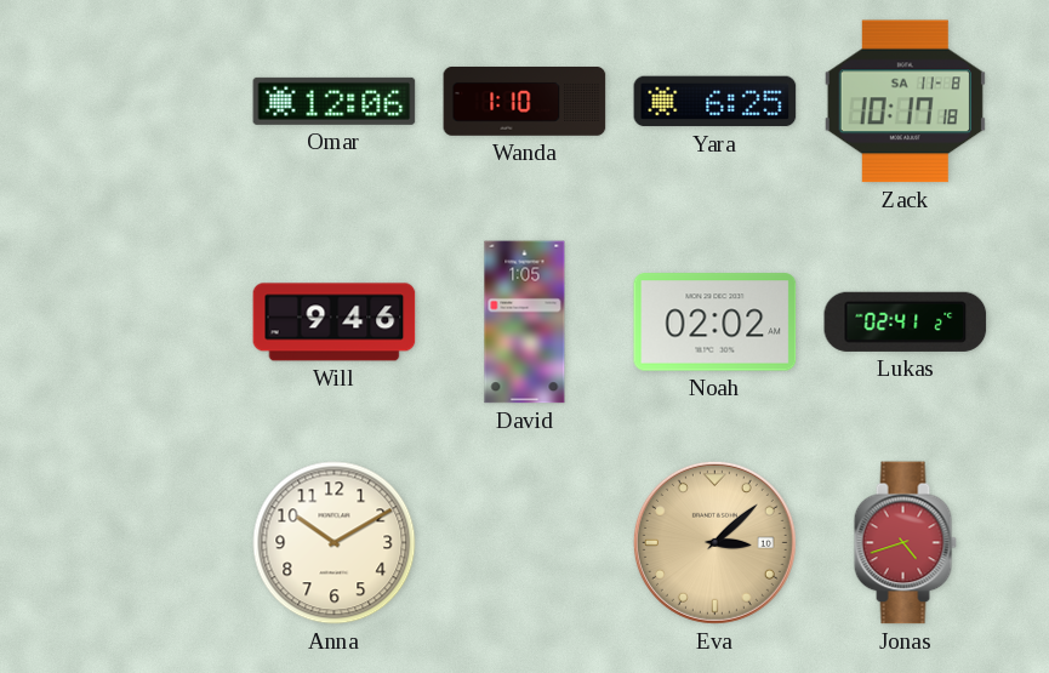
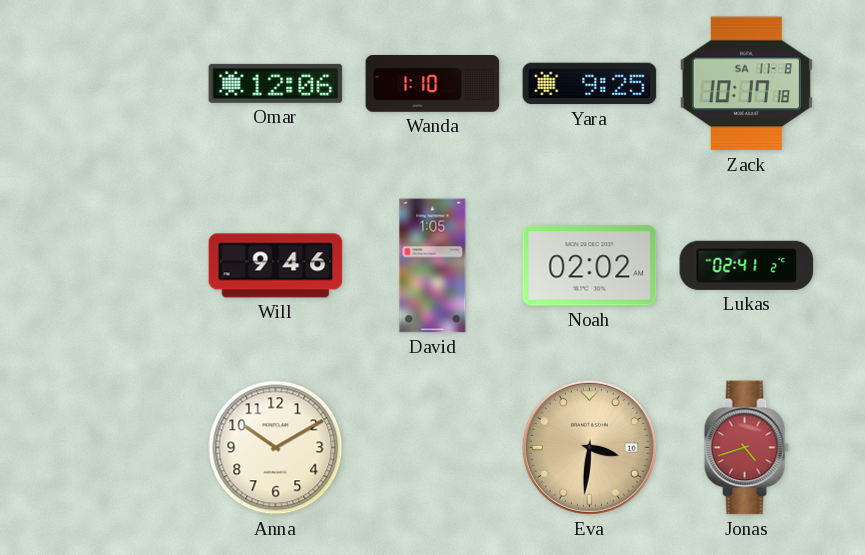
Yara: 6:25 -> 9:25
Eva: 3:08 -> 3:31
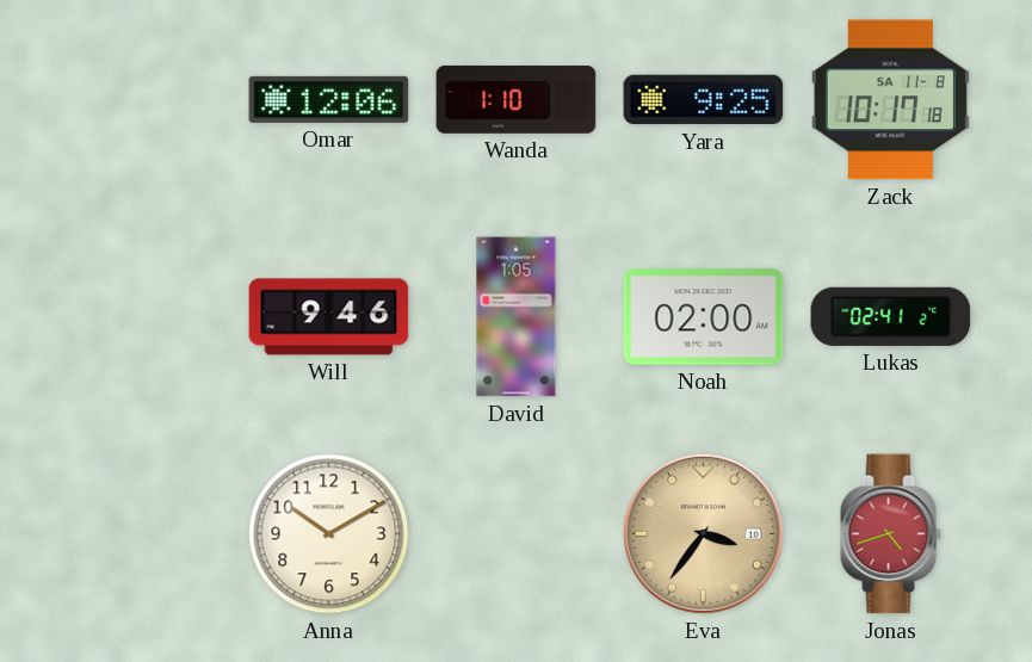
Noah: 02:02 -> 02:00
Eva: 3:31 -> 3:36
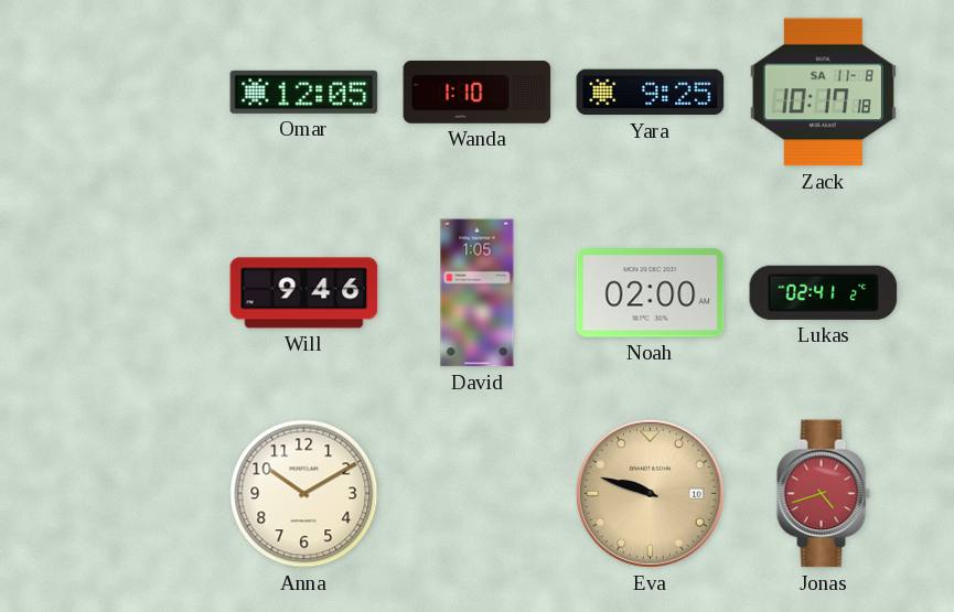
Omar: 12:06 -> 12:05
Eva: 3:36 -> 9:48
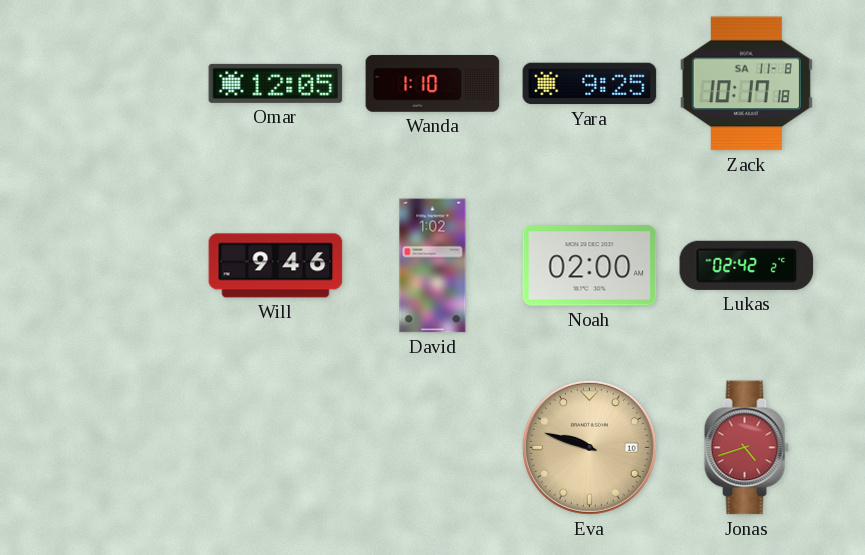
David: 1:05 -> 1:02
Lukas: 02:41 -> 02:42
Anna: 10:10 -> none
